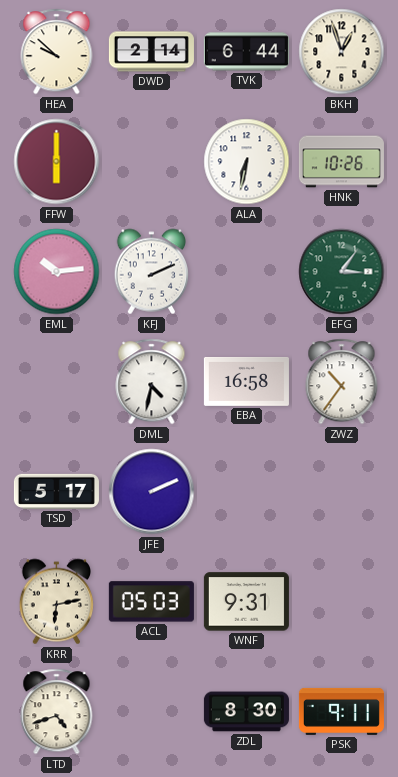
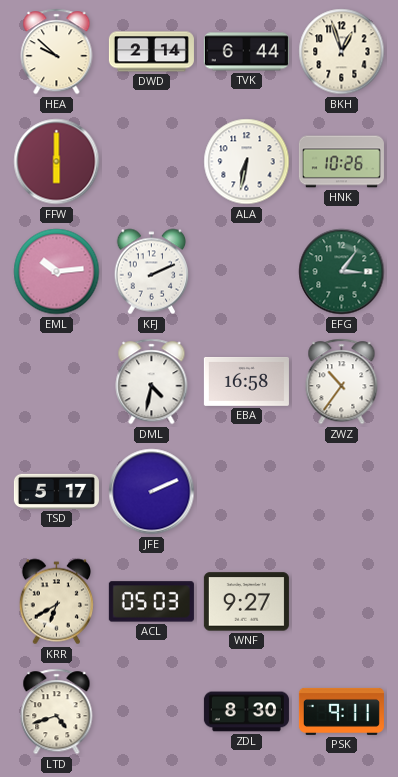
KRR: 6:13 -> 6:40
WNF: 9:31 -> 9:27
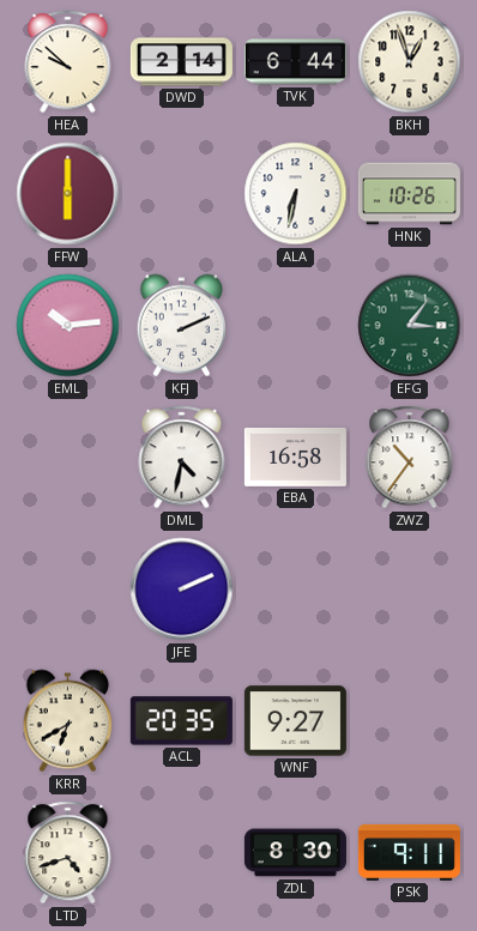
TSD: 5:17 -> none
ACL: 05:03 -> 20:35
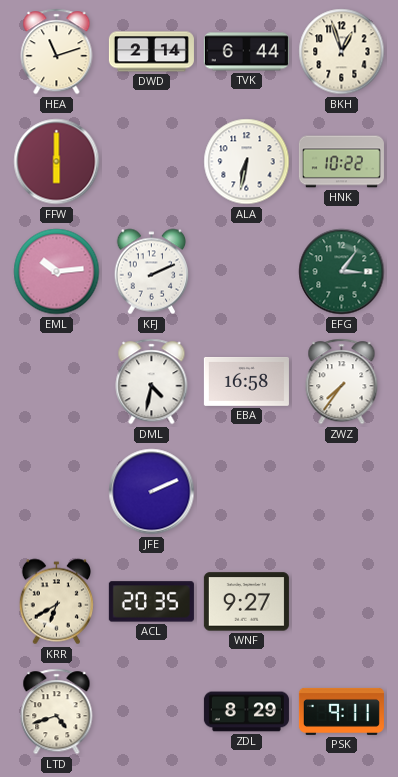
HEA: 9:52 -> 11:12
HNK: 10:26 -> 10:22
ZWZ: 10:36 -> 7:36
ZDL: 8:30 -> 8:29
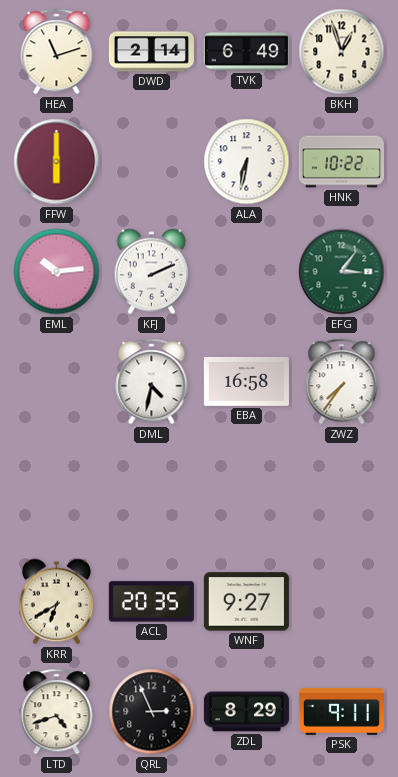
TVK: 6:44 -> 6:49
JFE: 2:11 -> none
QRL: none -> 2:56
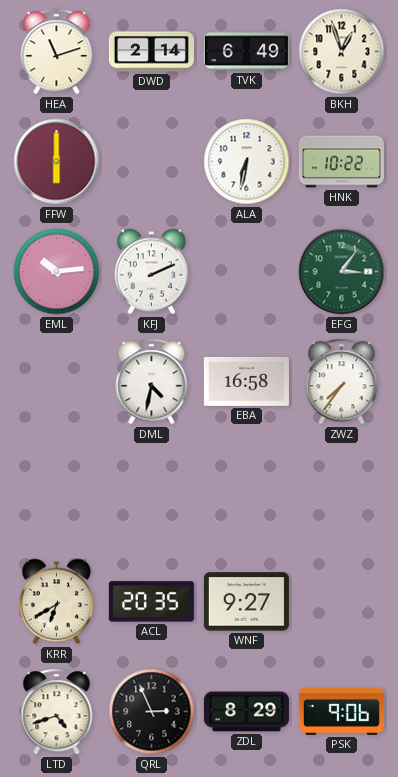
PSK: 9:11 -> 9:06
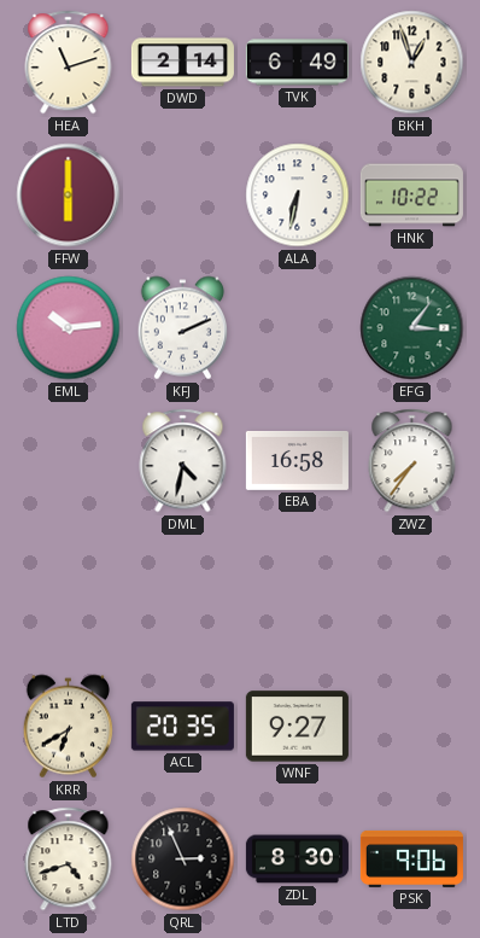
ZDL: 8:29 -> 8:30
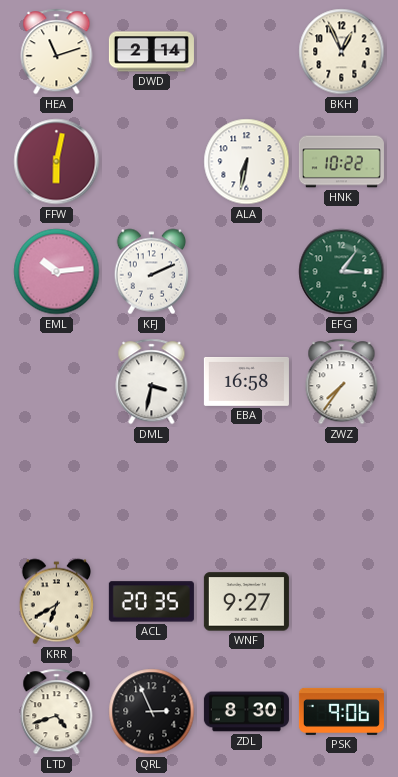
TVK: 6:49 -> none
BKH: 12:57 -> 12:56
FFW: 6:00 -> 6:02
DML: 4:32 -> 3:32
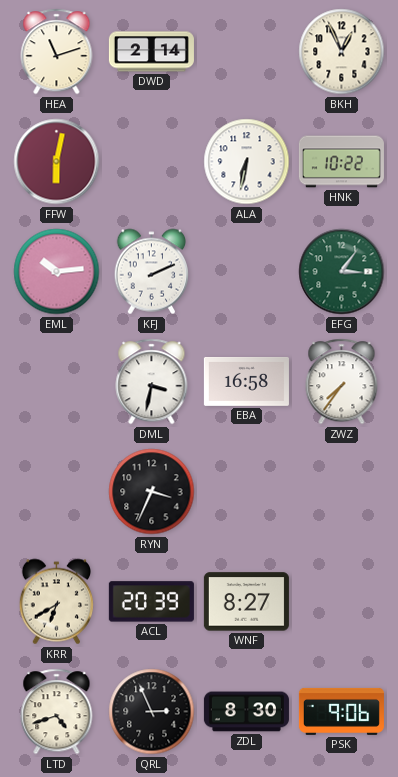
RYN: none -> 3:34
ACL: 20:35 -> 20:39
WNF: 9:27 -> 8:27
